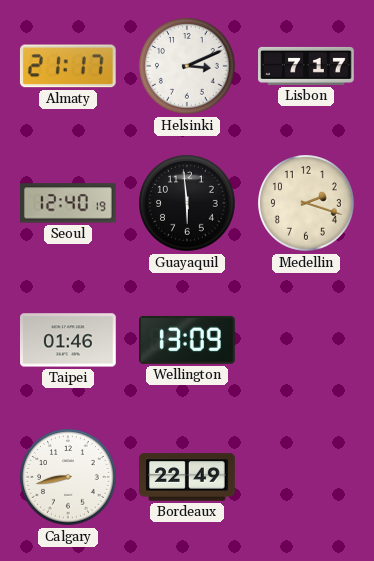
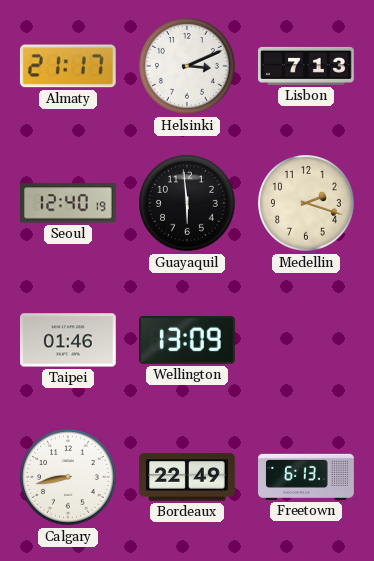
Lisbon: 7:17 -> 7:13
Freetown: none -> 6:13
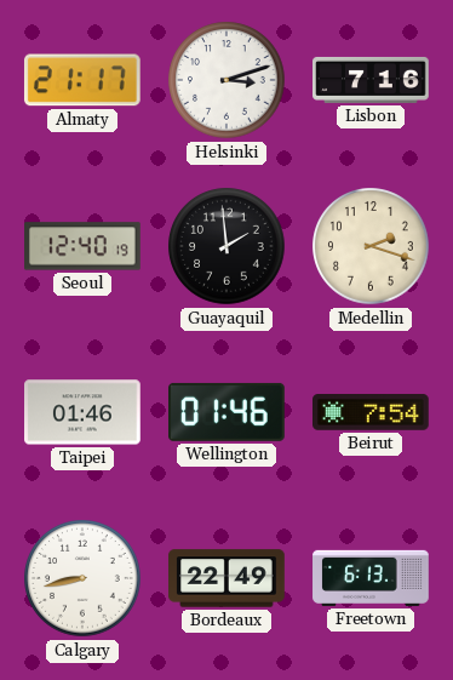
Helsinki: 3:11 -> 3:12
Lisbon: 7:13 -> 7:16
Guayaquil: 5:59 -> 1:59
Wellington: 13:09 -> 01:46
Beirut: none -> 7:54
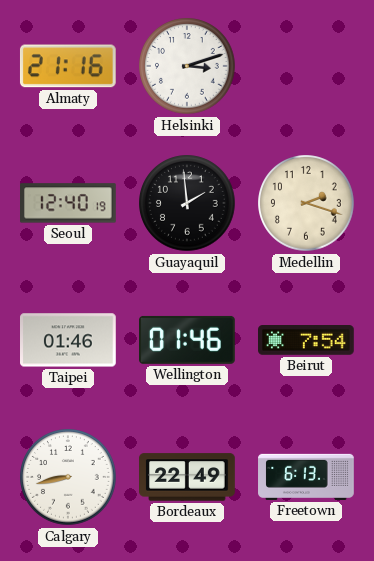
Almaty: 21:17 -> 21:16
Lisbon: 7:16 -> none
